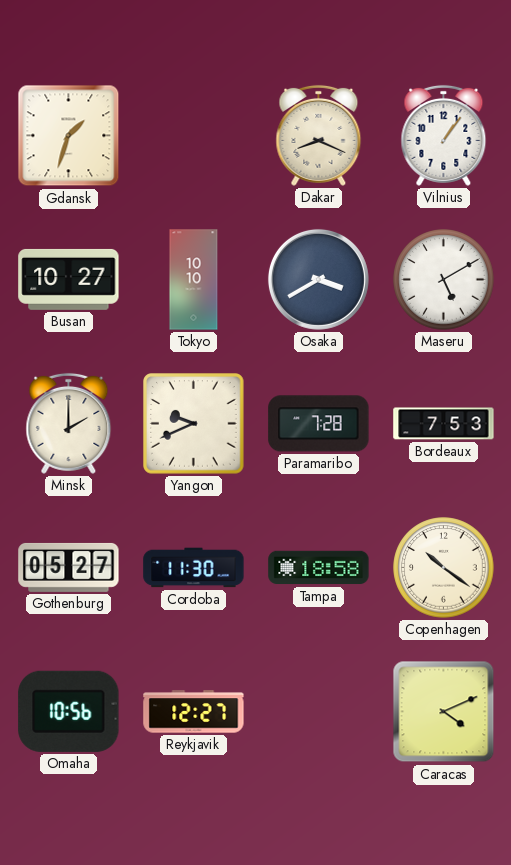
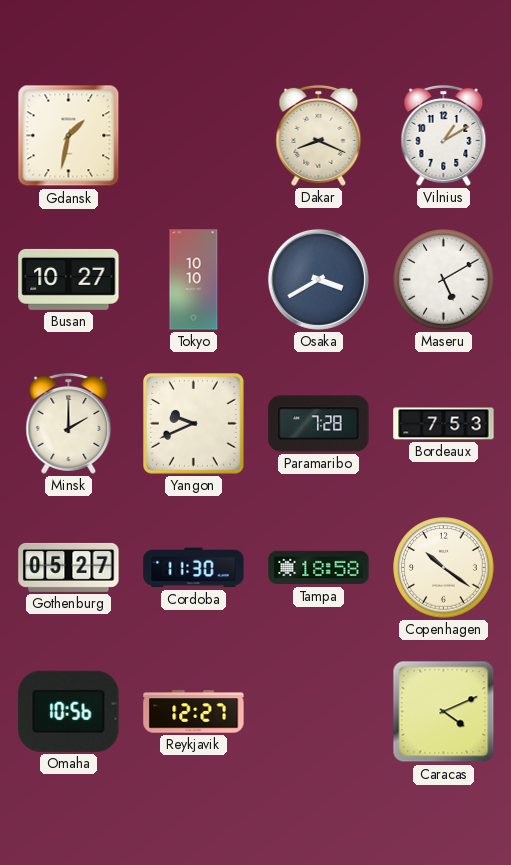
Gdansk: 1:33 -> 1:32
Vilnius: 1:06 -> 1:10
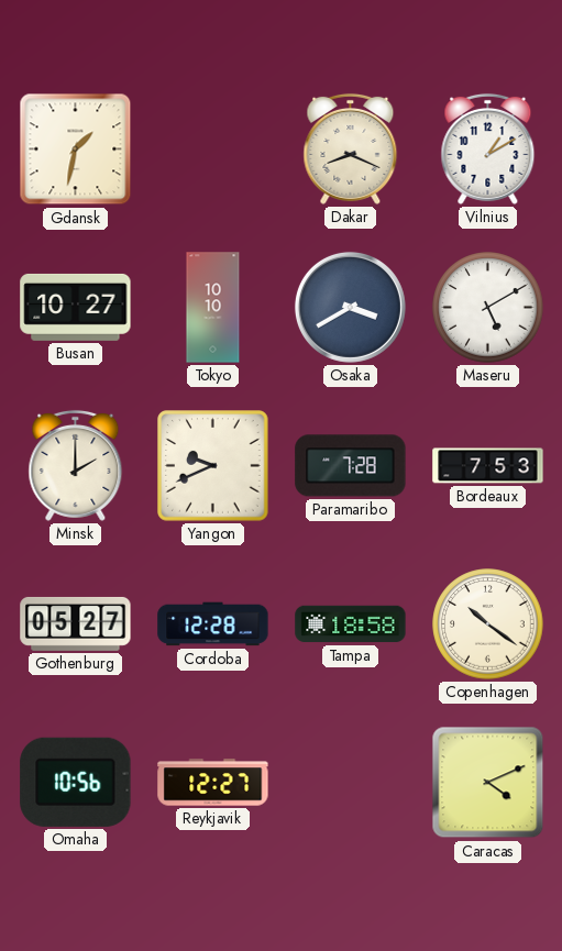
Cordoba: 11:30 -> 12:28
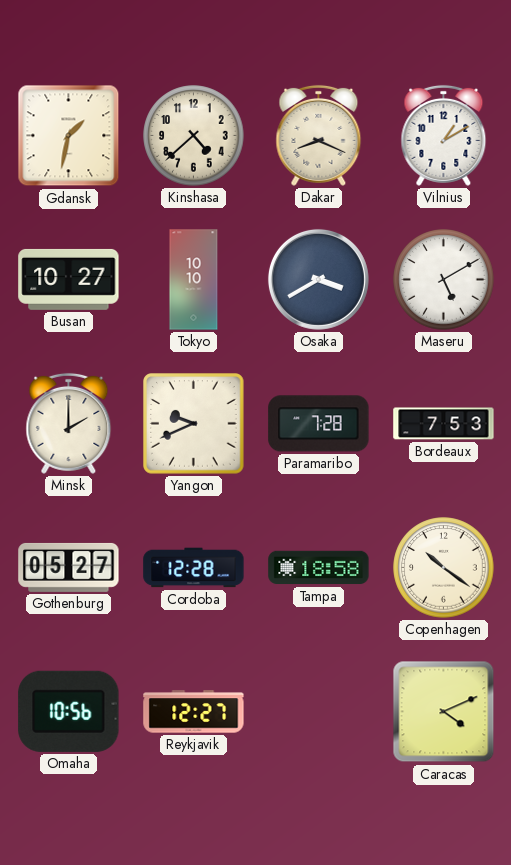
Kinshasa: none -> 4:38
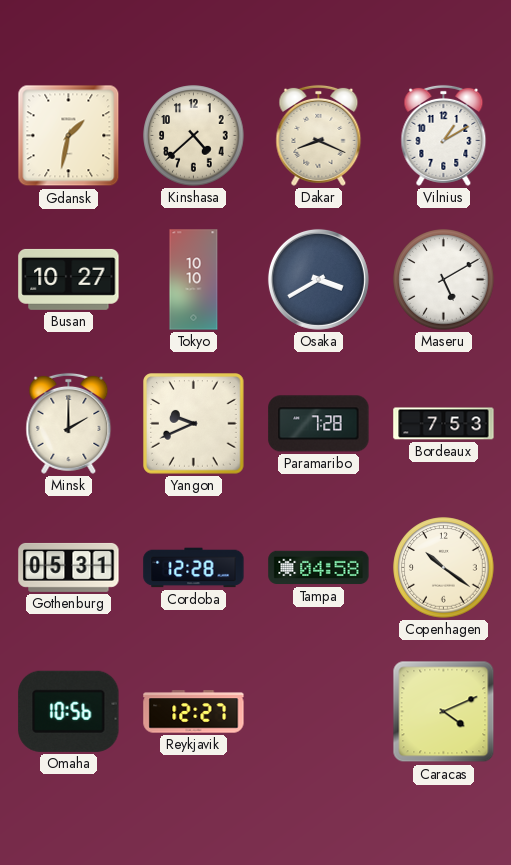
Gothenburg: 05:27 -> 05:31
Tampa: 18:58 -> 04:58
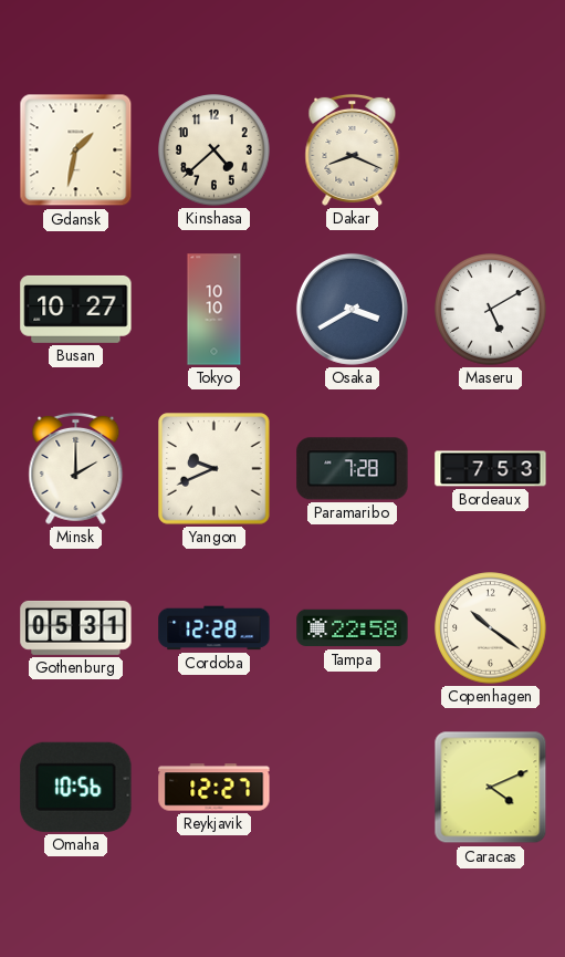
Vilnius: 1:10 -> none
Tampa: 04:58 -> 22:58
